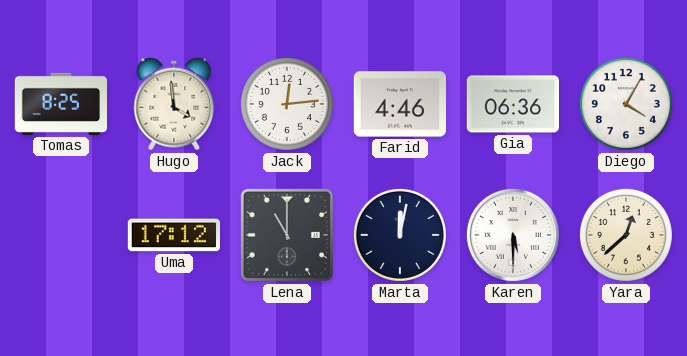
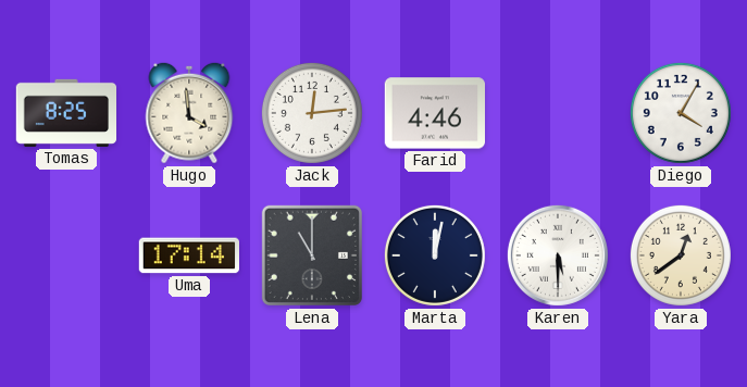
Gia: 06:36 -> none
Uma: 17:12 -> 17:14
Yara: 12:38 -> 12:39
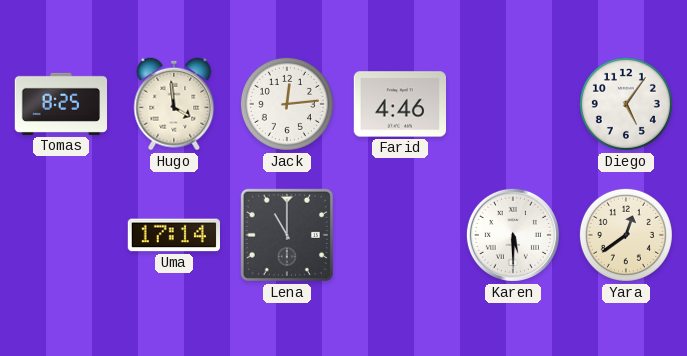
Diego: 4:05 -> 5:06
Marta: 12:02 -> none
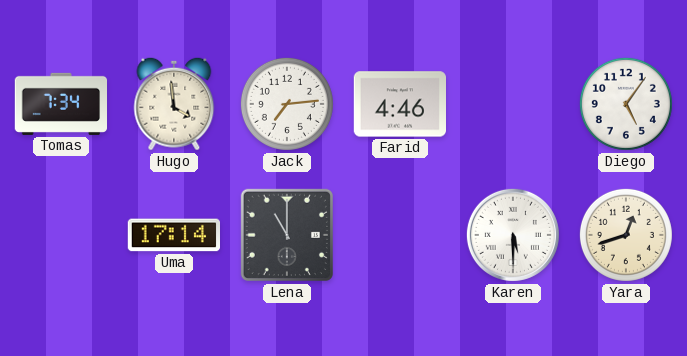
Tomas: 8:25 -> 7:34
Jack: 12:14 -> 7:14
Yara: 12:39 -> 12:42
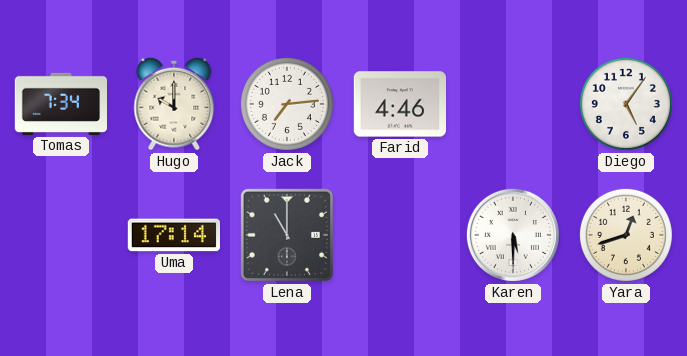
Hugo: 3:59 -> 10:00
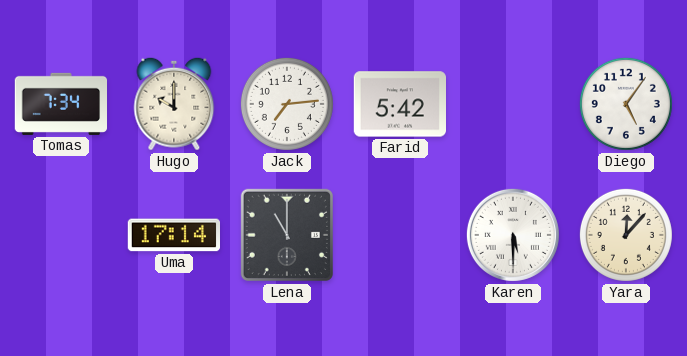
Farid: 4:46 -> 5:42
Yara: 12:42 -> 12:07
